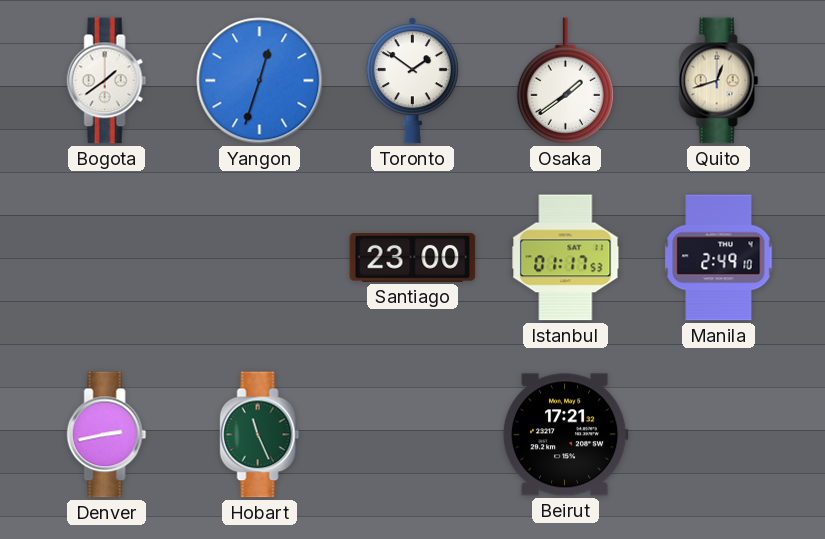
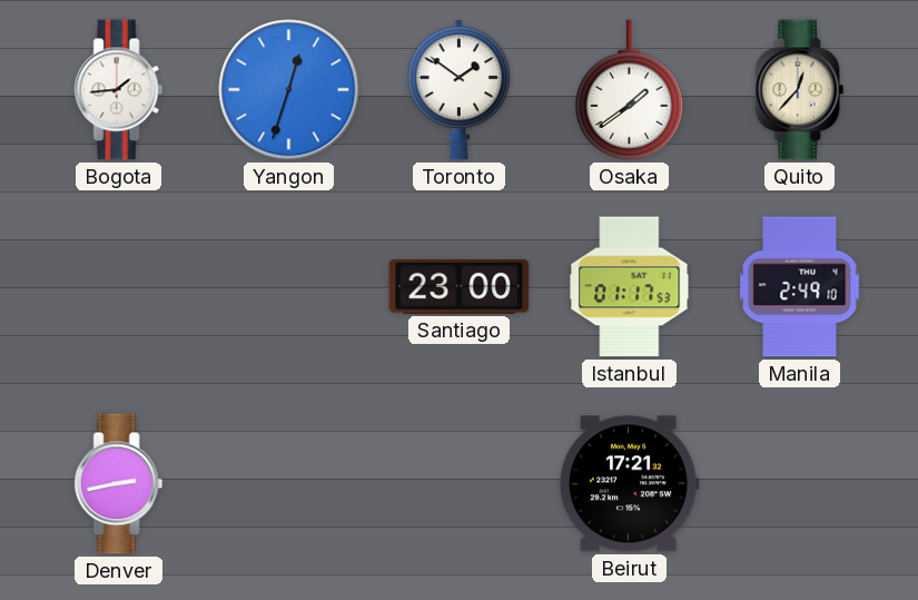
Bogota: 1:39 -> 1:44
Quito: 12:42 -> 12:37
Hobart: 11:26 -> none
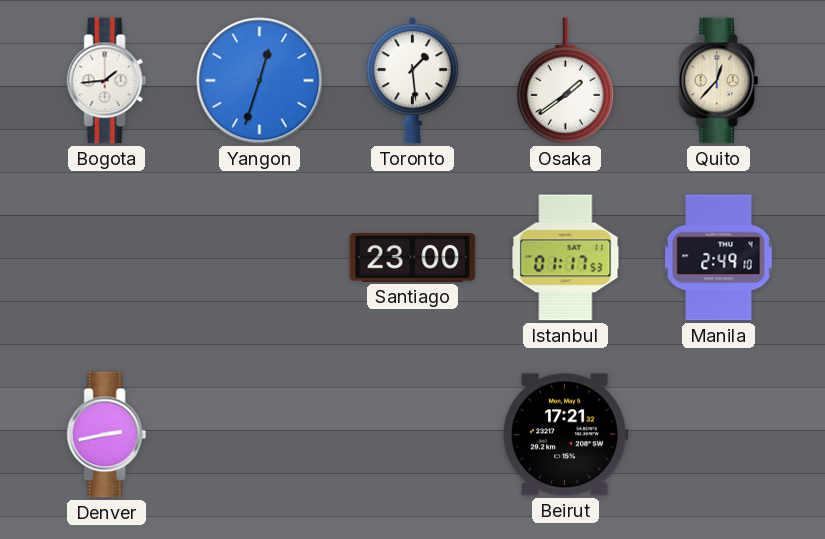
Toronto: 1:51 -> 1:29
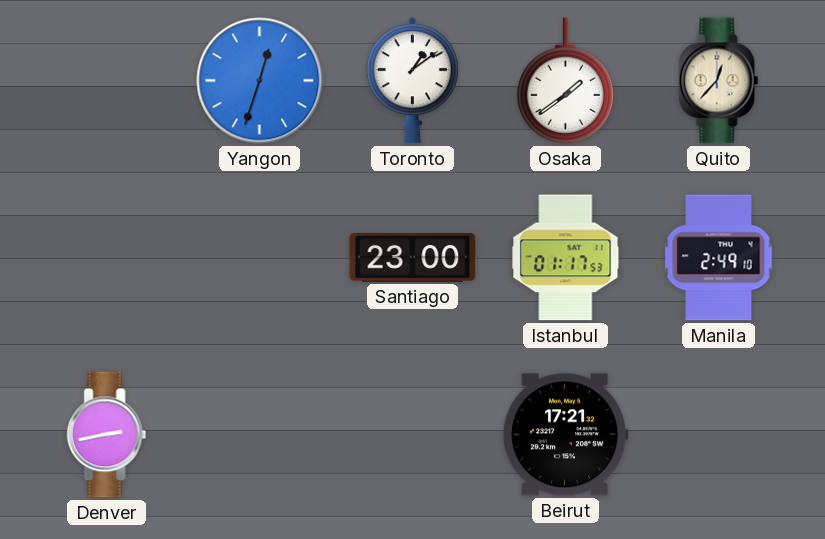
Bogota: 1:44 -> none
Toronto: 1:29 -> 1:09
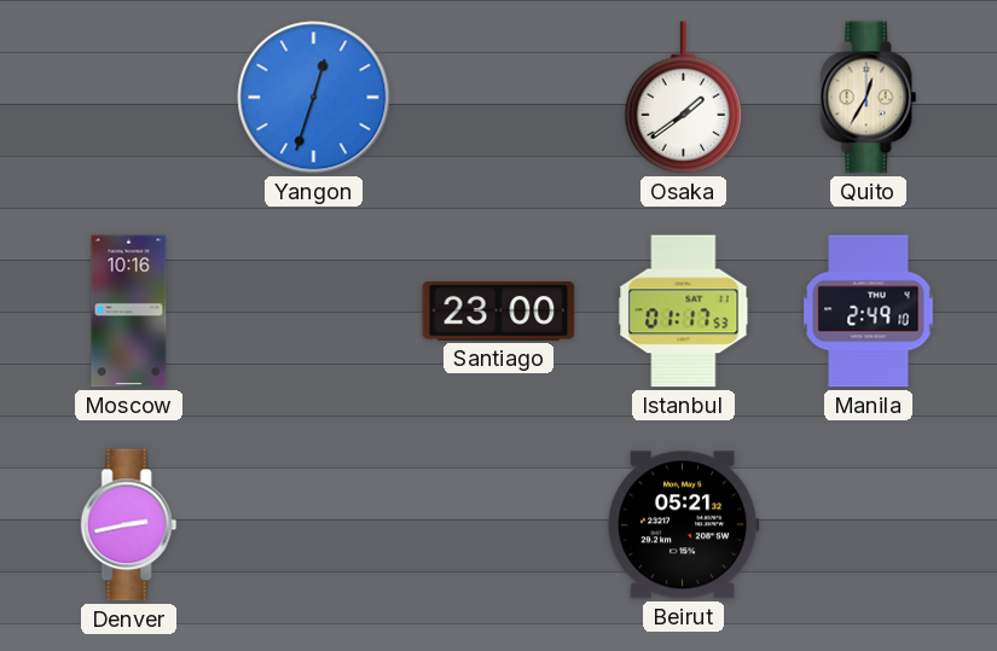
Toronto: 1:09 -> none
Quito: 12:37 -> 12:35
Moscow: none -> 10:16
Beirut: 17:21 -> 05:21
